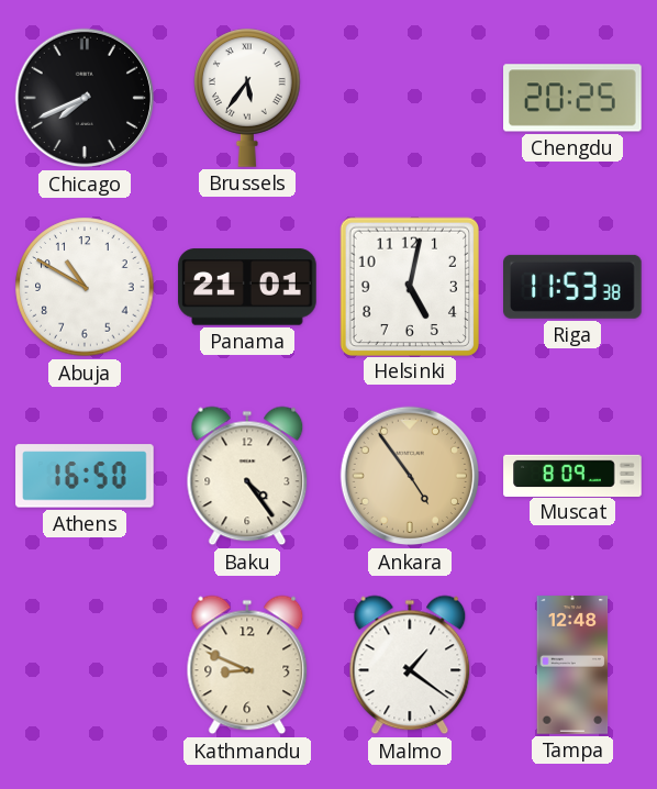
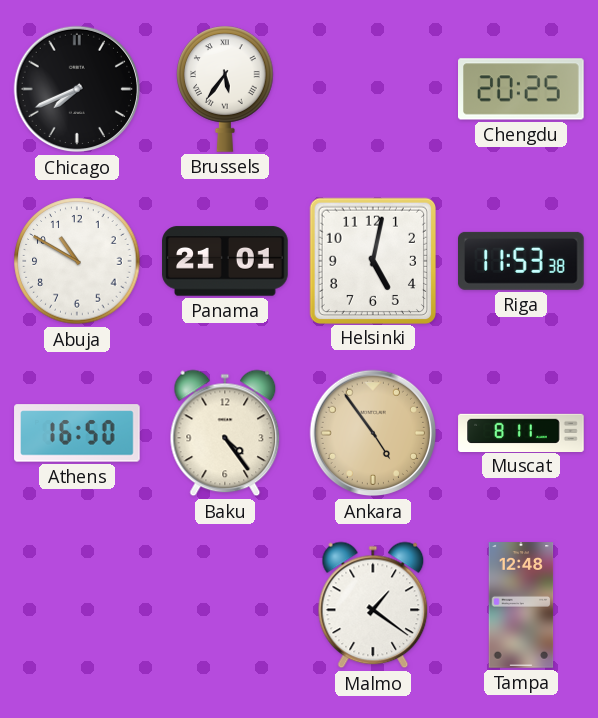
Muscat: 8:09 -> 8:11
Kathmandu: 8:49 -> none
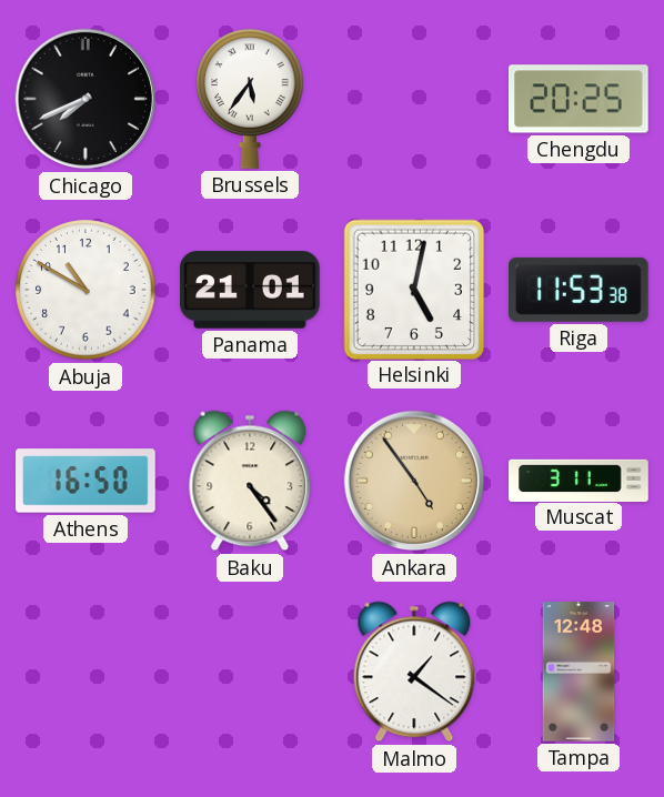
Muscat: 8:11 -> 3:11
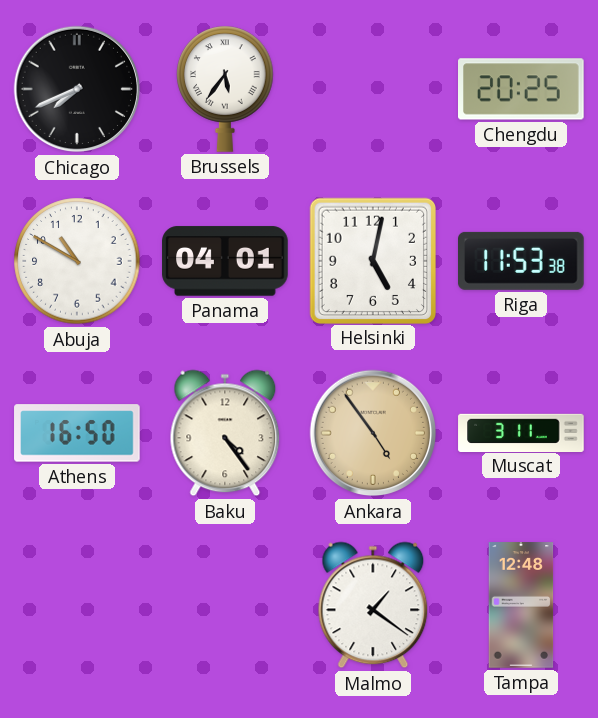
Panama: 21:01 -> 04:01
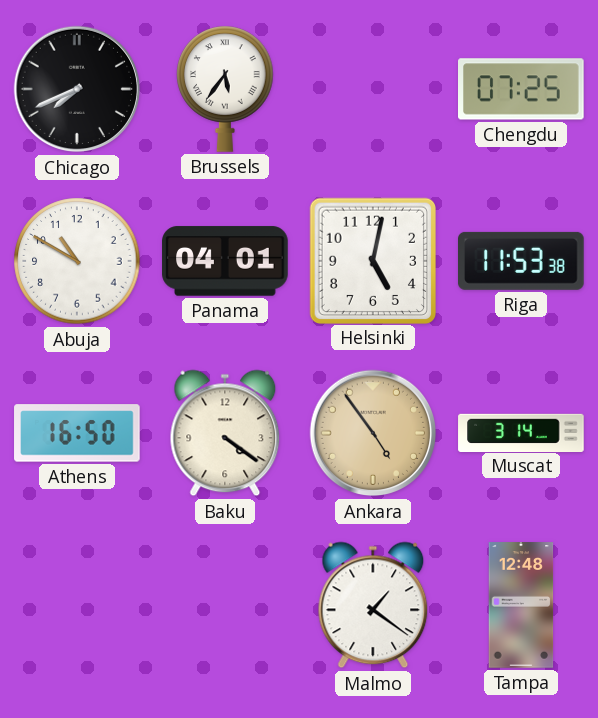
Chengdu: 20:25 -> 07:25
Baku: 4:24 -> 4:21
Muscat: 3:11 -> 3:14
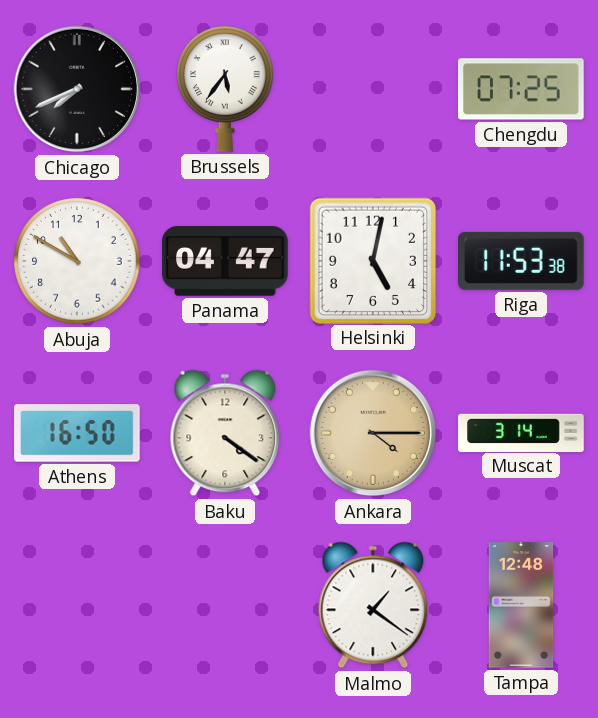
Panama: 04:01 -> 04:47
Ankara: 4:54 -> 4:15
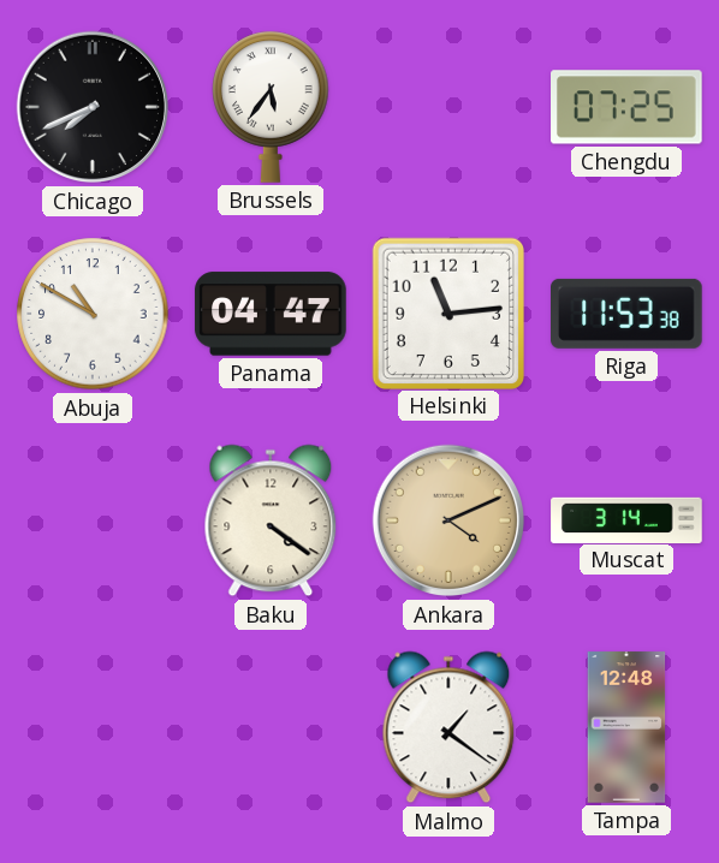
Helsinki: 5:02 -> 11:14
Athens: 16:50 -> none
Ankara: 4:15 -> 4:11
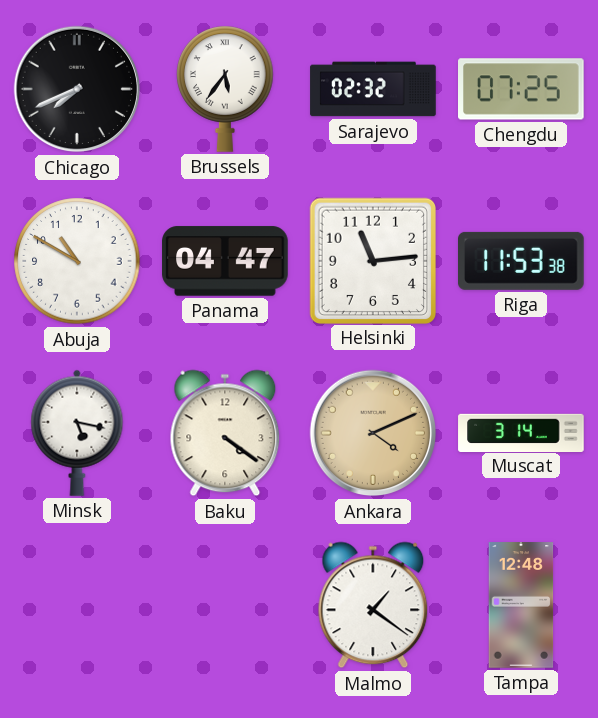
Sarajevo: none -> 02:32
Minsk: none -> 5:17
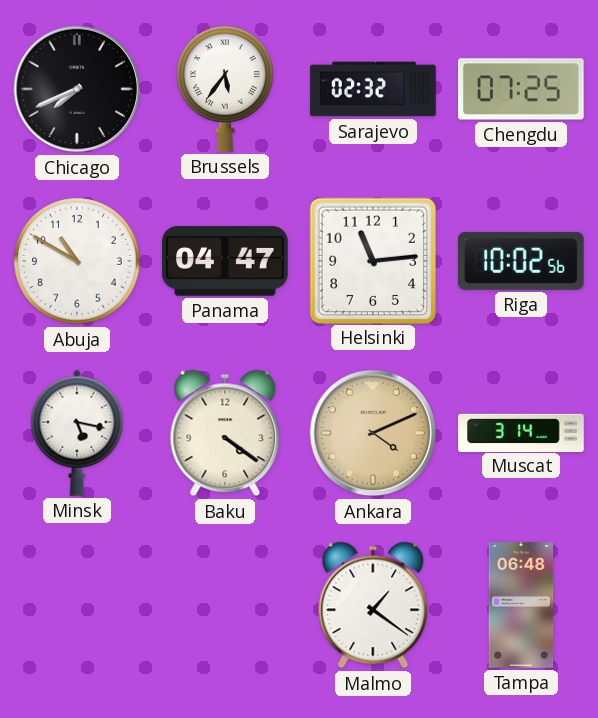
Riga: 11:53 -> 10:02
Tampa: 12:48 -> 06:48
